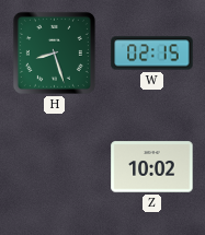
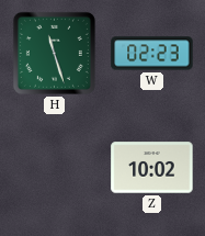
H: 8:27 -> 11:27
W: 02:15 -> 02:23
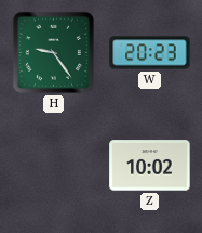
H: 11:27 -> 9:24
W: 02:23 -> 20:23
